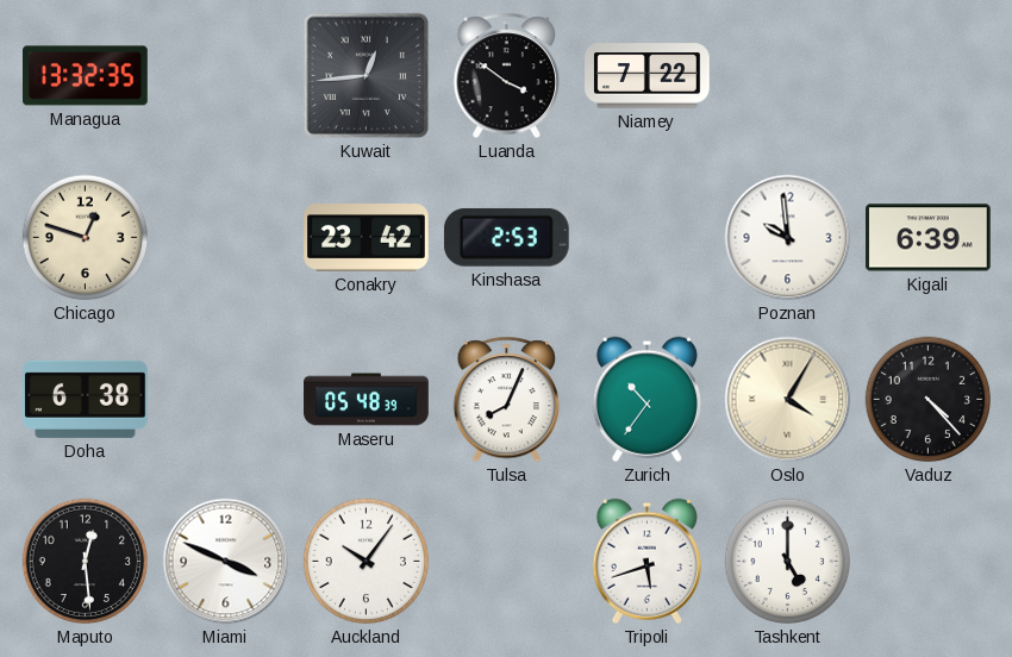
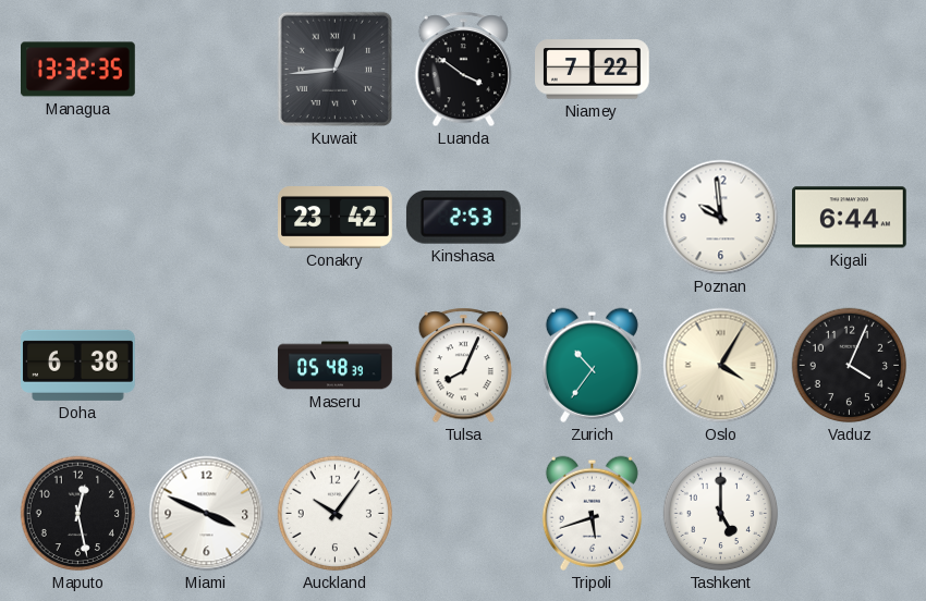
Chicago: 12:48 -> none
Kigali: 6:39 -> 6:44
Vaduz: 4:23 -> 4:04
Maputo: 12:29 -> 12:28
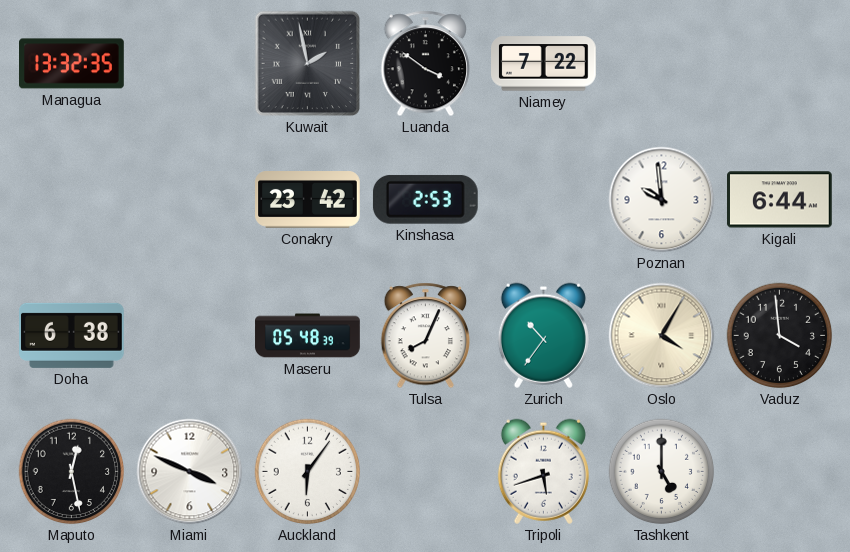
Kuwait: 12:44 -> 1:58
Vaduz: 4:04 -> 3:59
Auckland: 10:06 -> 6:06
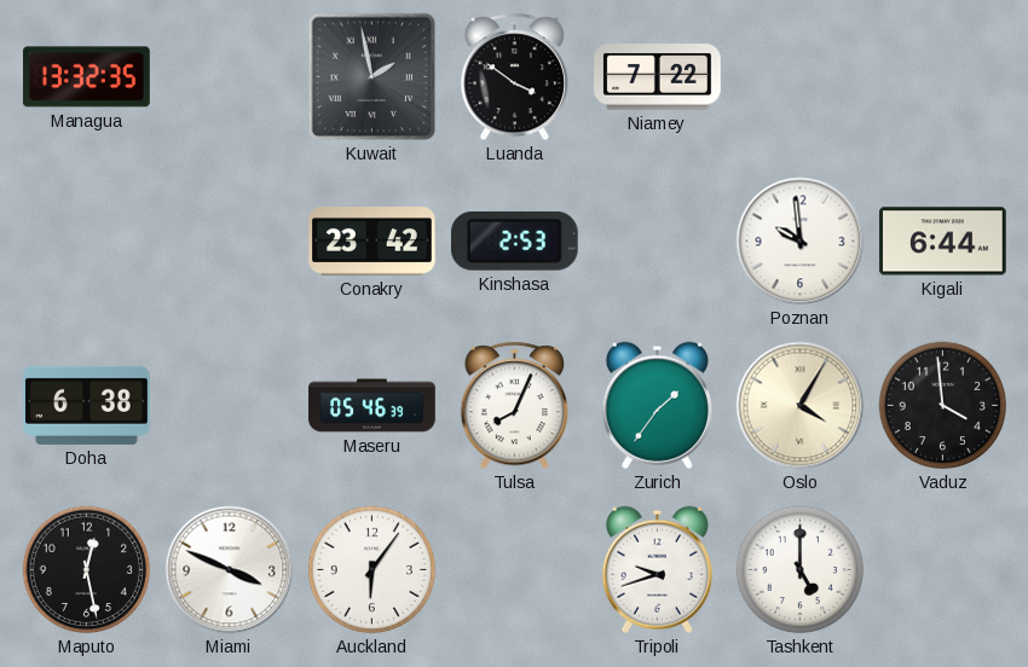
Maseru: 05:48 -> 05:46
Zurich: 10:36 -> 1:36
Tripoli: 5:42 -> 9:42
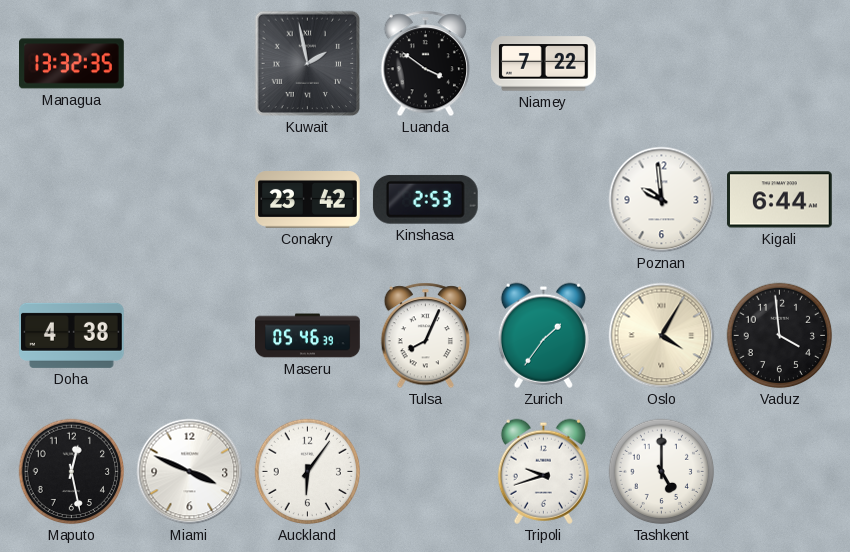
Doha: 6:38 -> 4:38
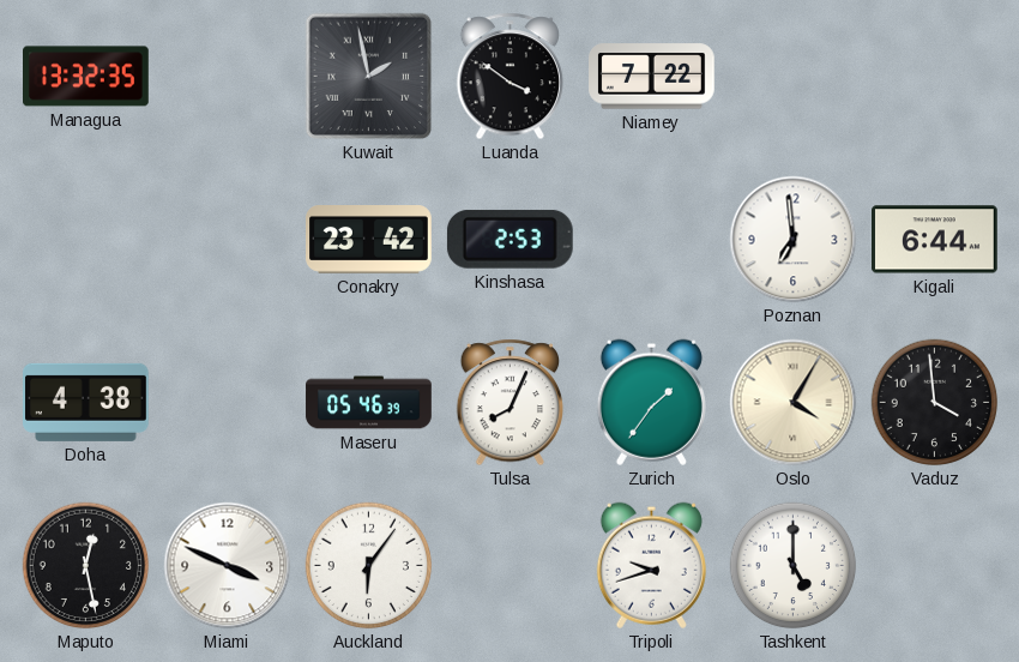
Poznan: 9:59 -> 6:59
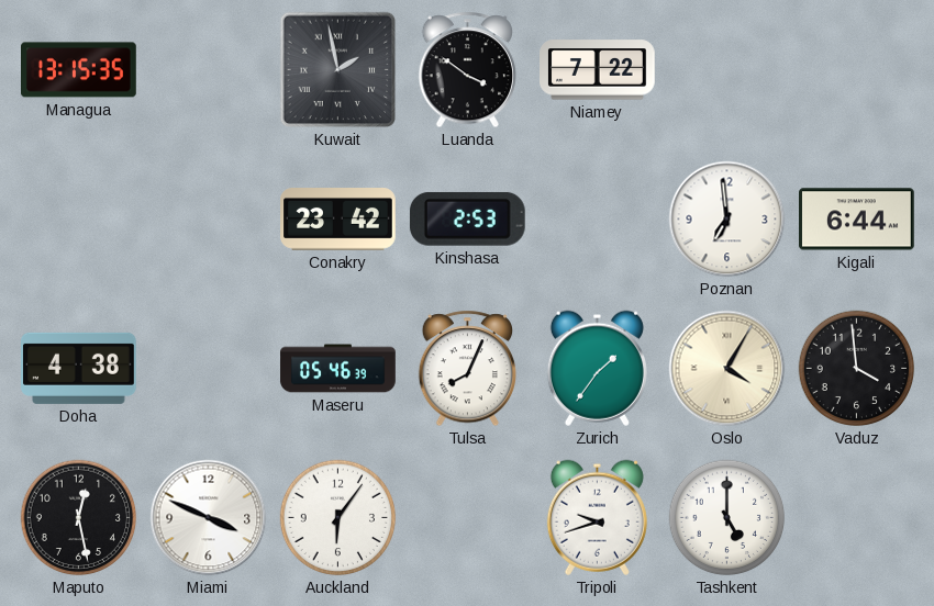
Managua: 13:32 -> 13:15
